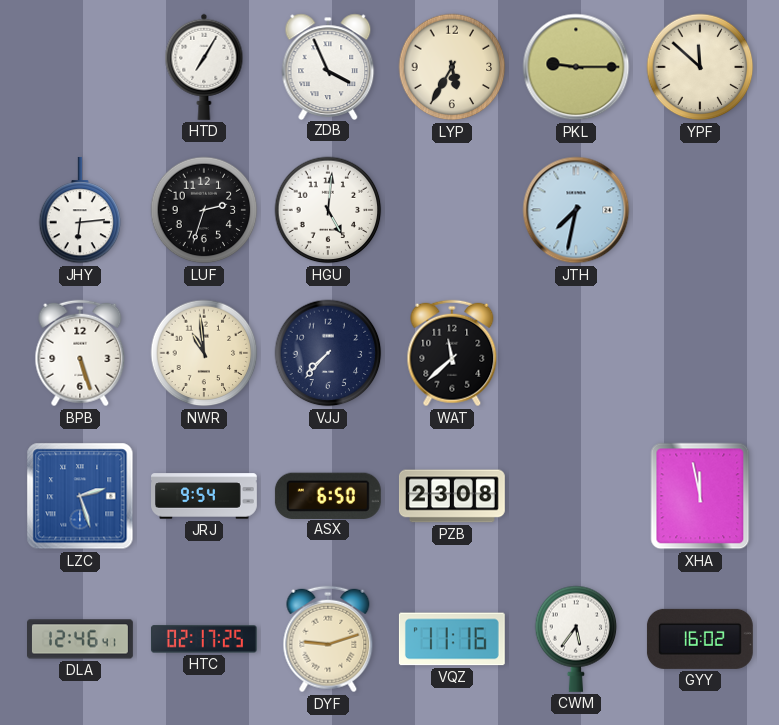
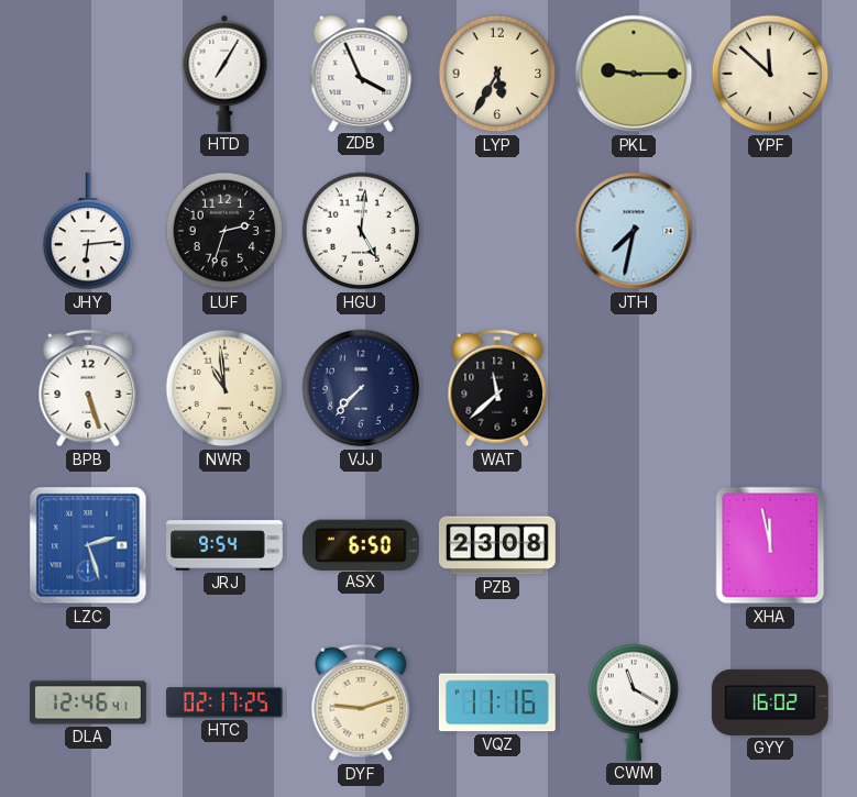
CWM: 5:36 -> 11:20
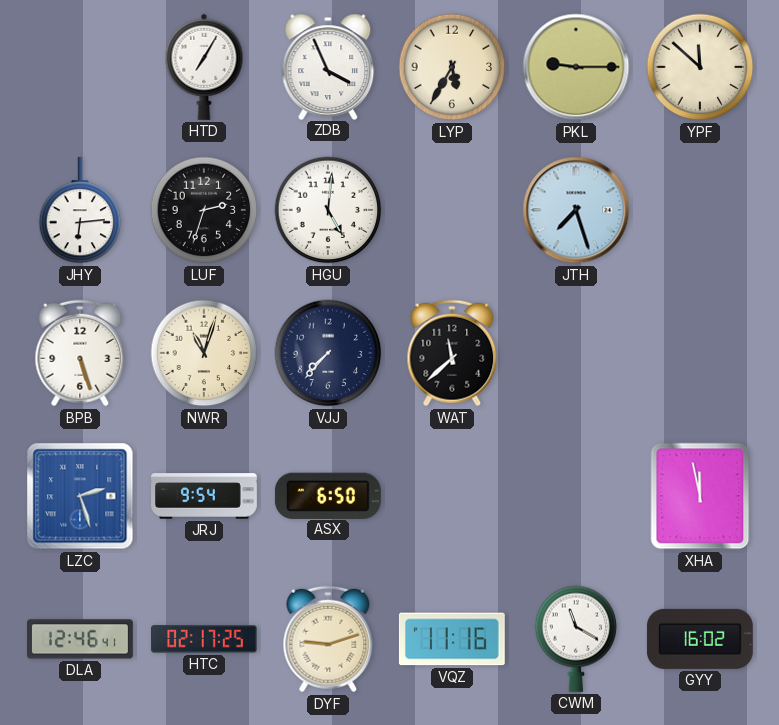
JTH: 7:32 -> 7:27
NWR: 10:59 -> 11:03
PZB: 23:08 -> none
